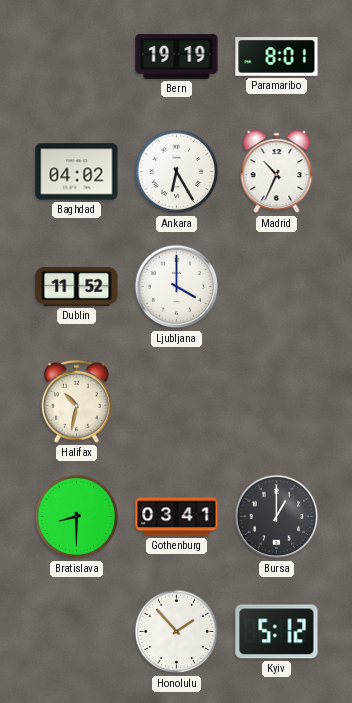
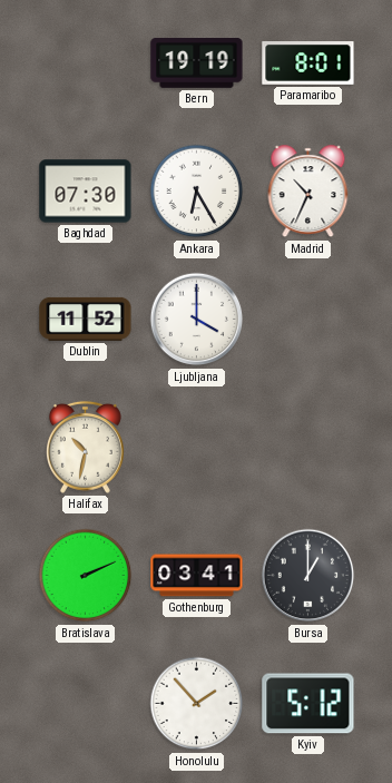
Baghdad: 04:02 -> 07:30
Bratislava: 8:30 -> 2:11
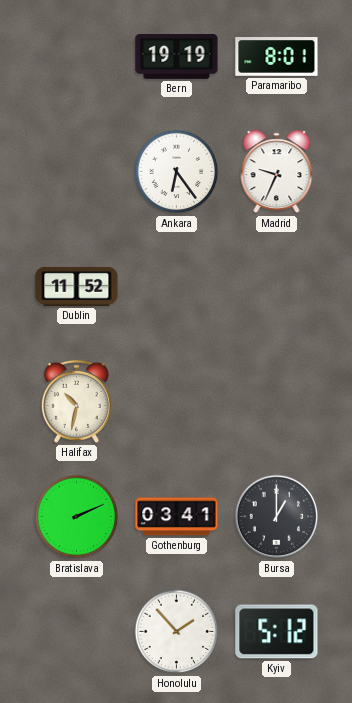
Baghdad: 07:30 -> none
Ankara: 6:25 -> 6:24
Madrid: 10:34 -> 9:34
Ljubljana: 4:00 -> none
